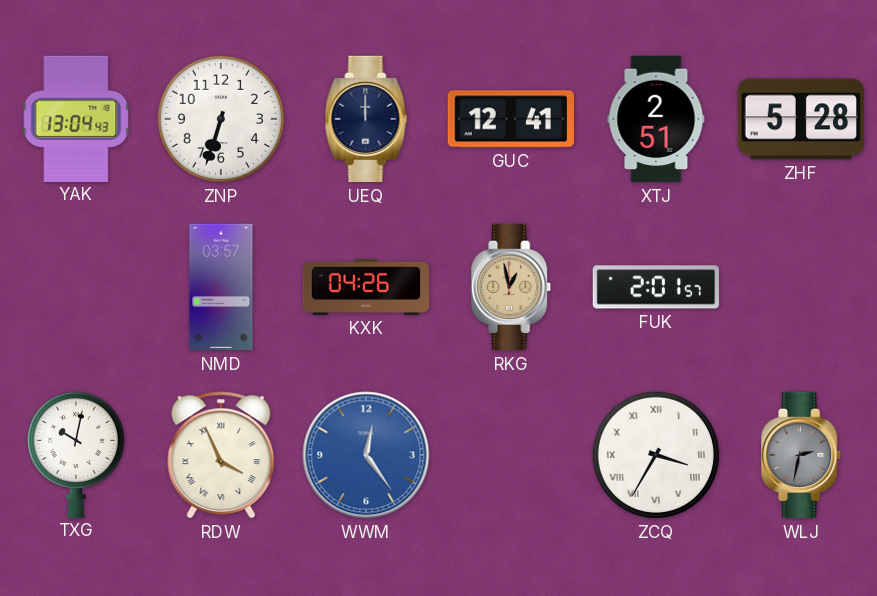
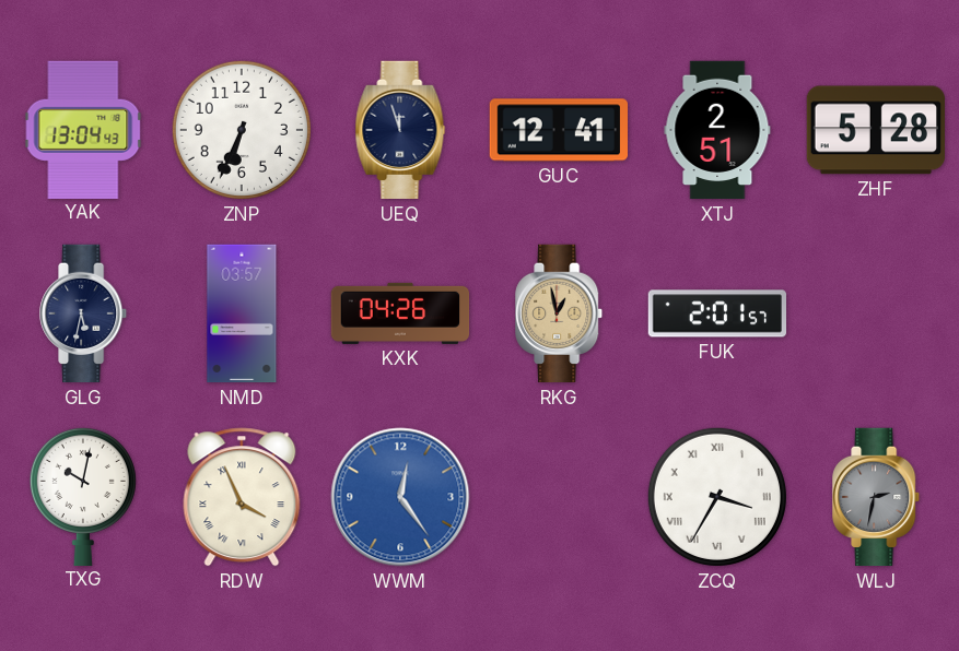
ZNP: 6:33 -> 6:34
UEQ: 12:00 -> 11:57
GLG: none -> 5:32
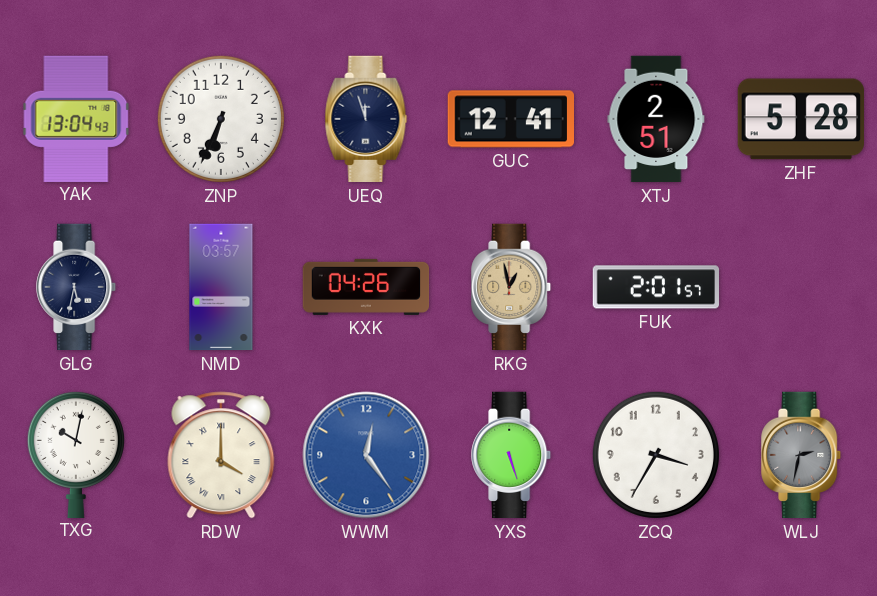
RDW: 3:56 -> 4:00
YXS: none -> 5:27
ZCQ numerals: Roman -> Arabic
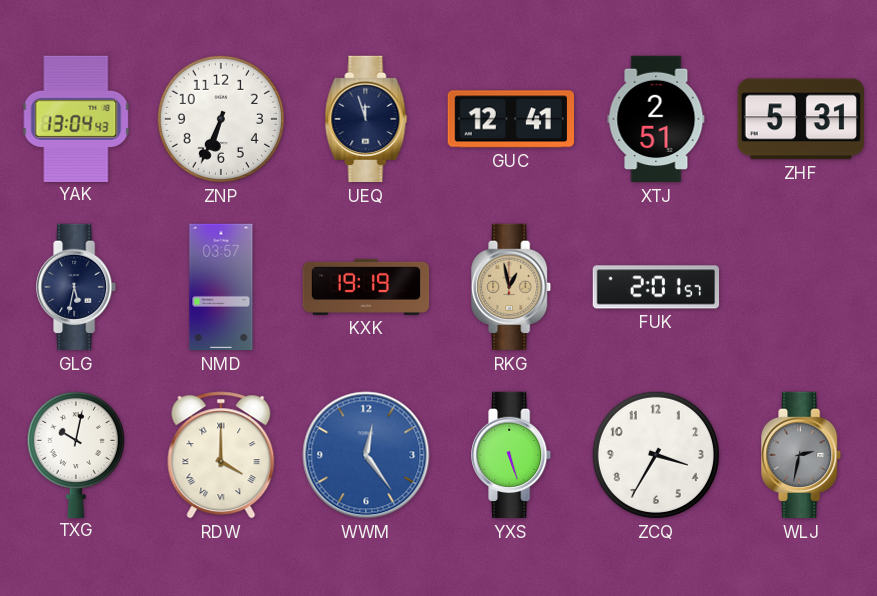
ZHF: 5:28 -> 5:31
KXK: 04:26 -> 19:19
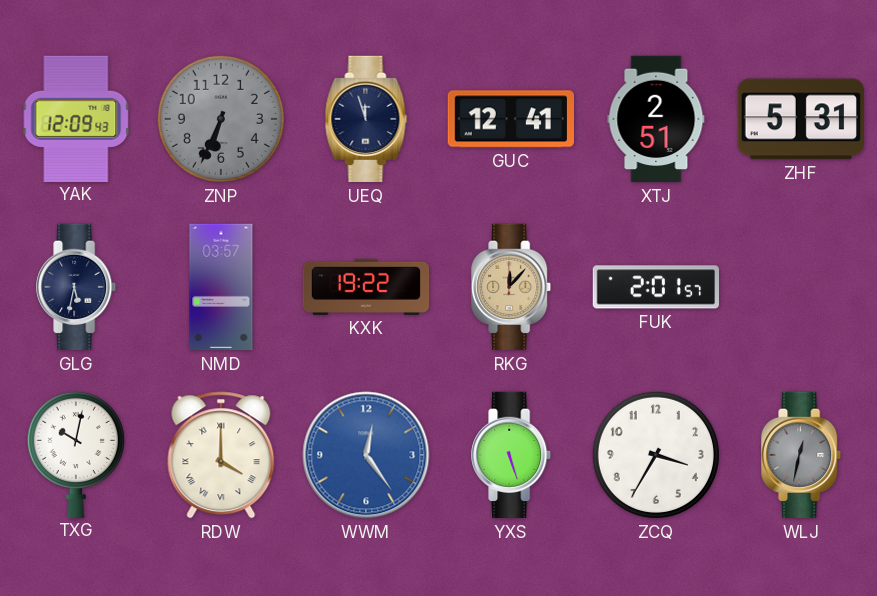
YAK: 13:04 -> 12:09
ZNP dial: white -> grey
KXK: 19:19 -> 19:22
RKG: 12:58 -> 12:07
WLJ: 2:32 -> 12:32
